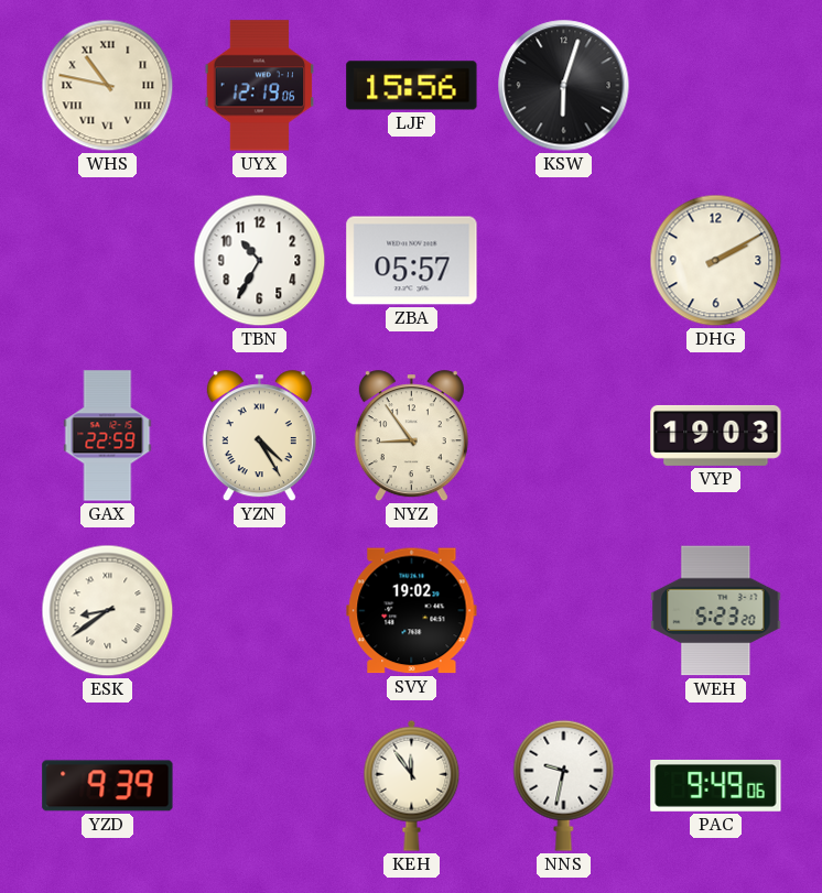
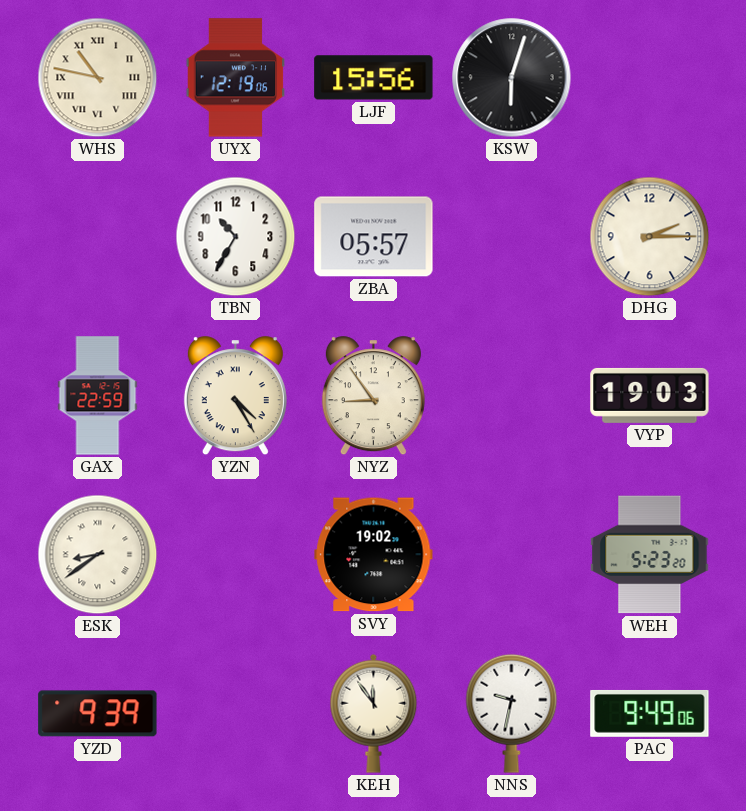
DHG: 2:10 -> 2:15
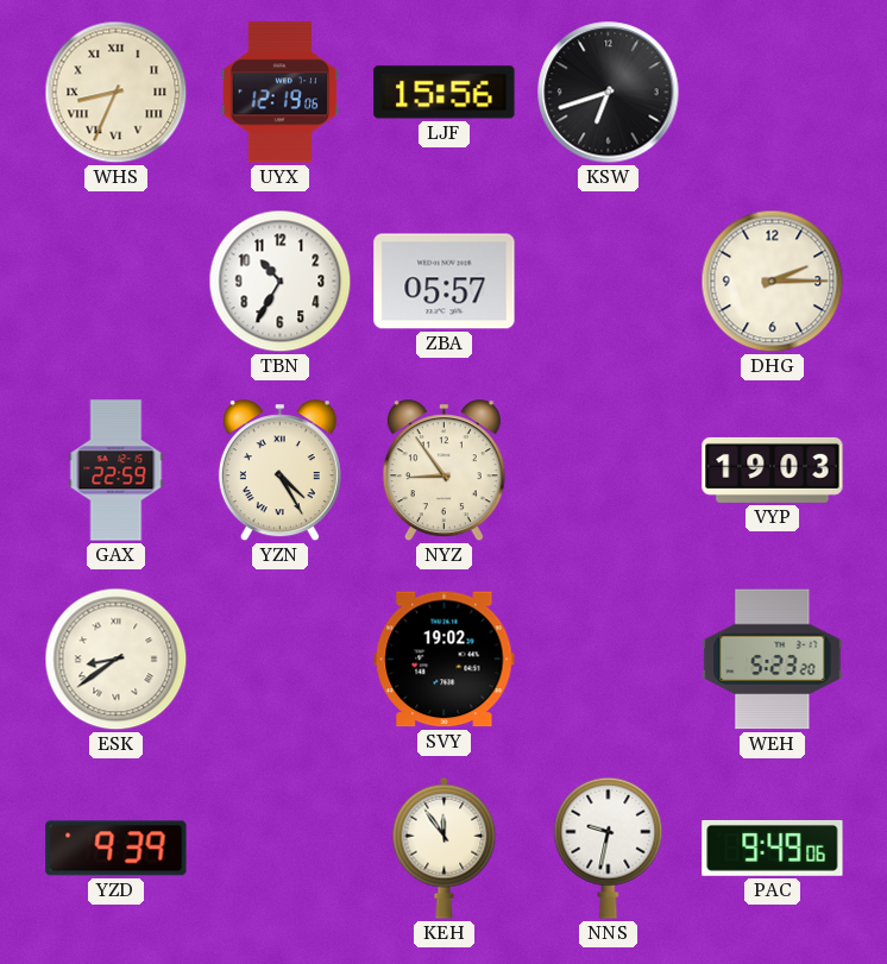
WHS: 10:47 -> 8:34
KSW: 6:03 -> 6:42
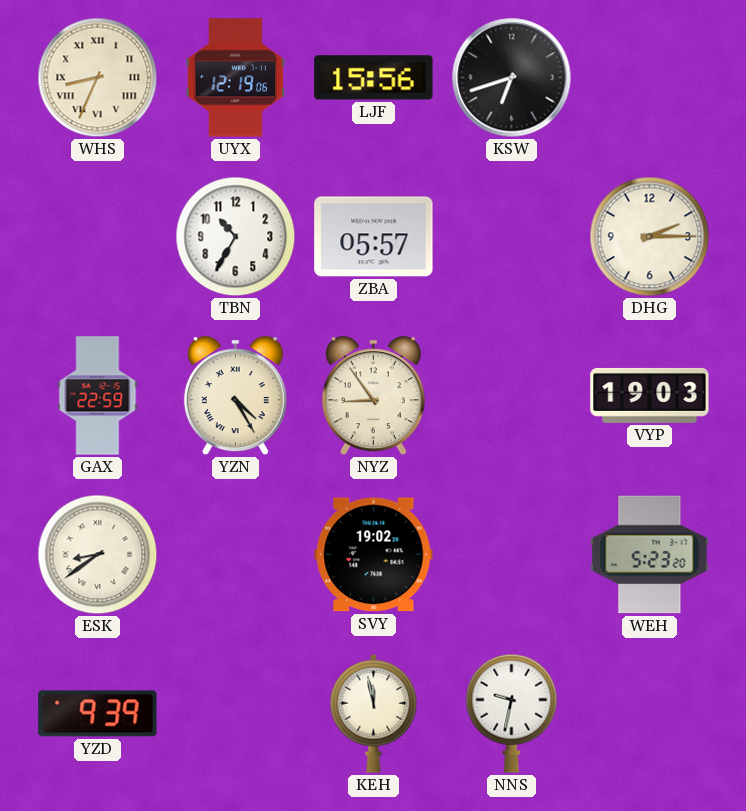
KEH: 11:54 -> 11:58
PAC: 9:49 -> none
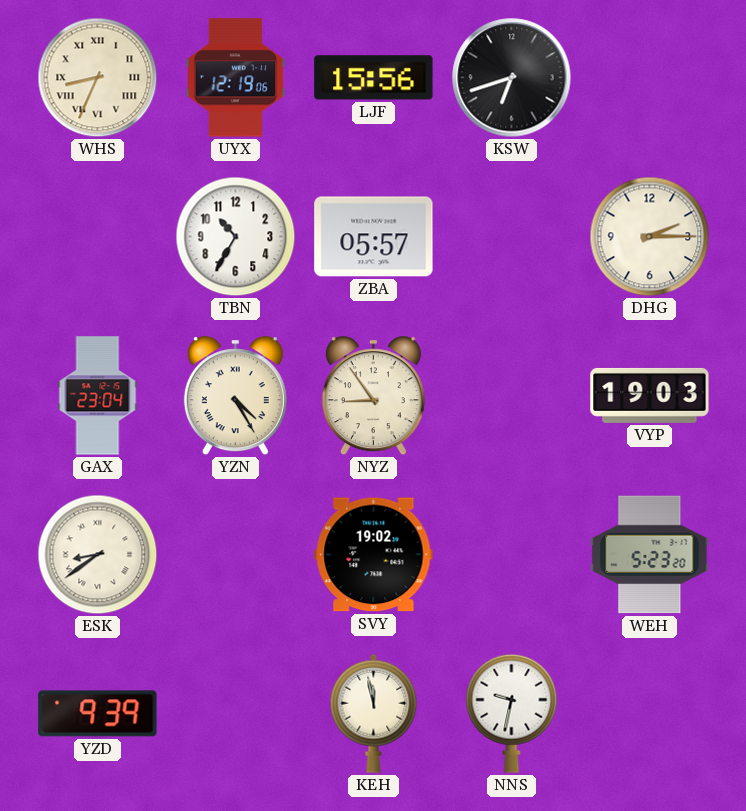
GAX: 22:59 -> 23:04
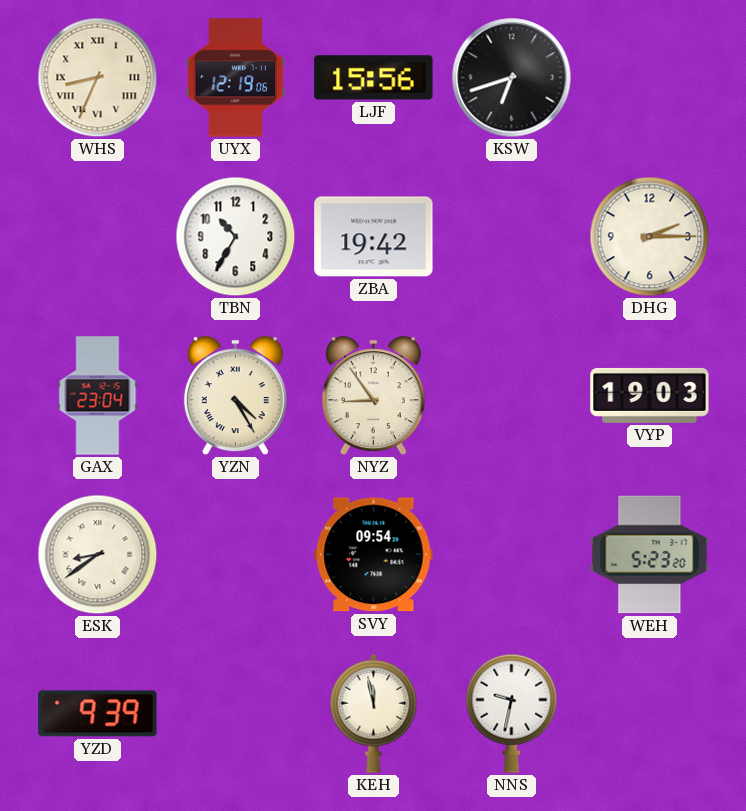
ZBA: 05:57 -> 19:42
SVY: 19:02 -> 09:54
